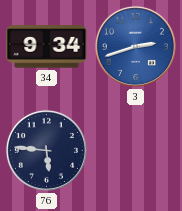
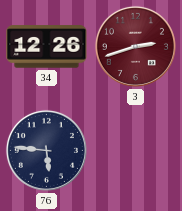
34: 9:34 -> 12:26
3 dial: blue -> burgundy
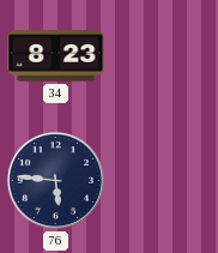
34: 12:26 -> 8:23
3: 2:42 -> none
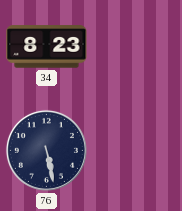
76: 5:46 -> 5:28
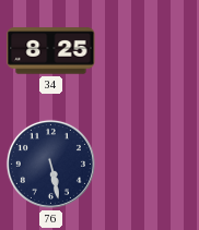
34: 8:23 -> 8:25
